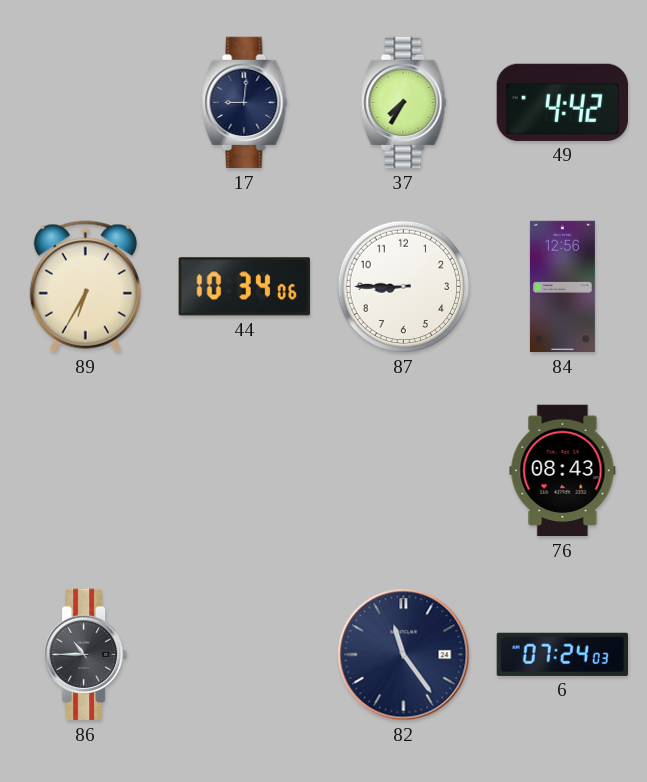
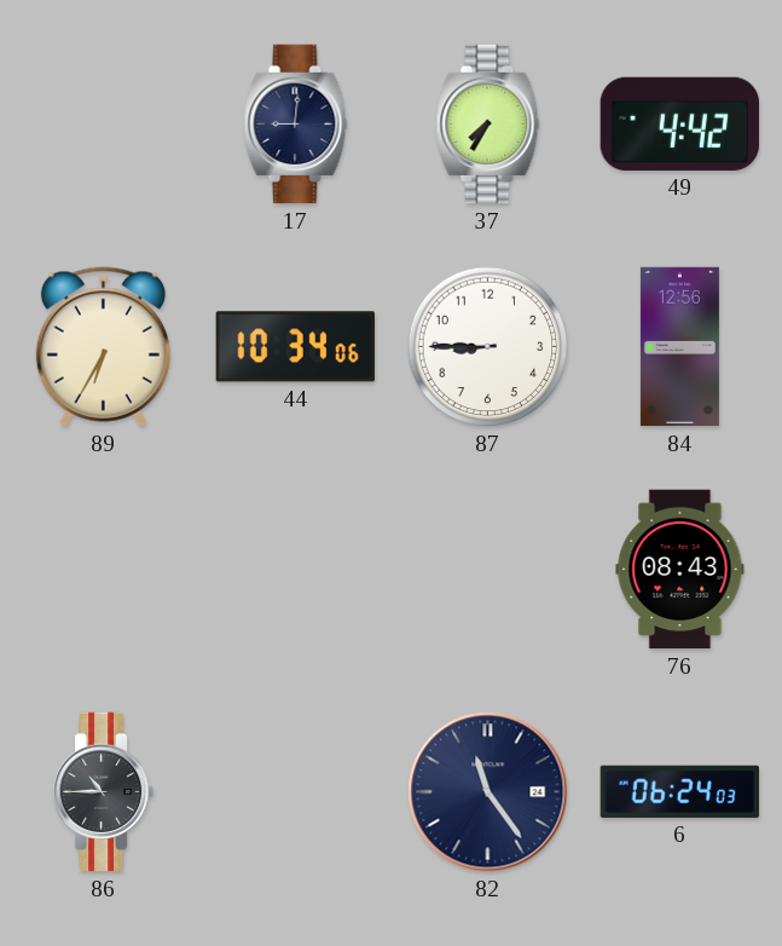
6: 07:24 -> 06:24
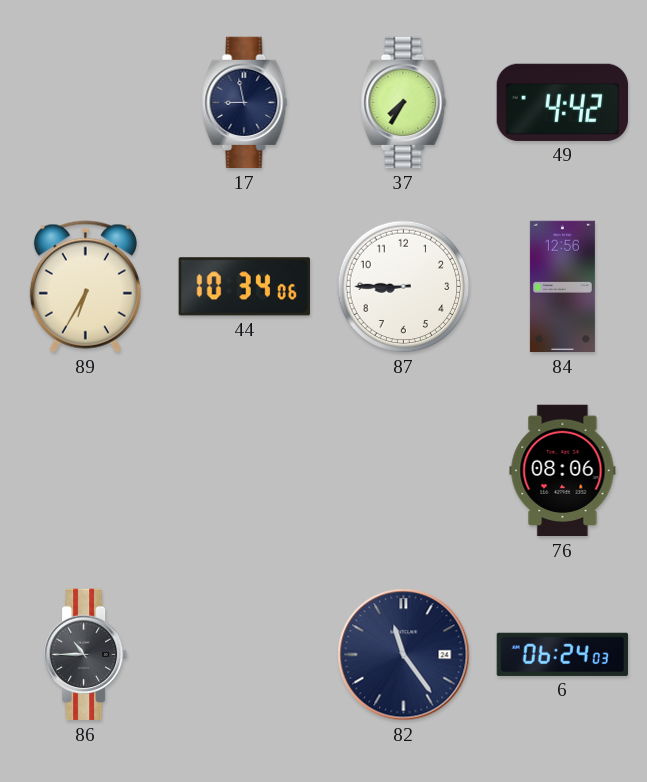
17: 9:01 -> 8:58
76: 08:43 -> 08:06
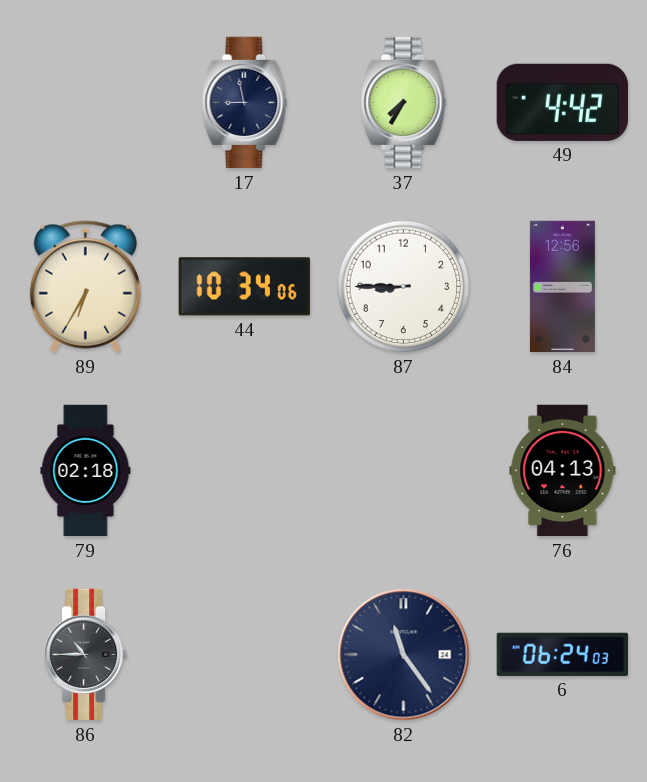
79: none -> 02:18
76: 08:06 -> 04:13
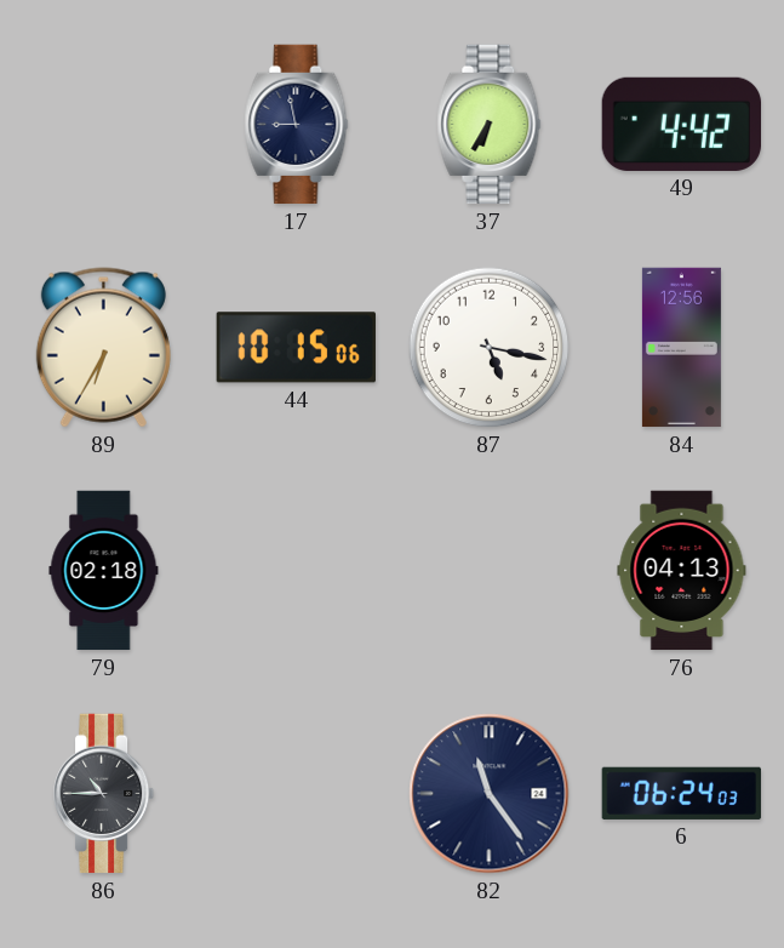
37: 7:35 -> 6:35
44: 10:34 -> 10:15
87: 8:45 -> 5:17
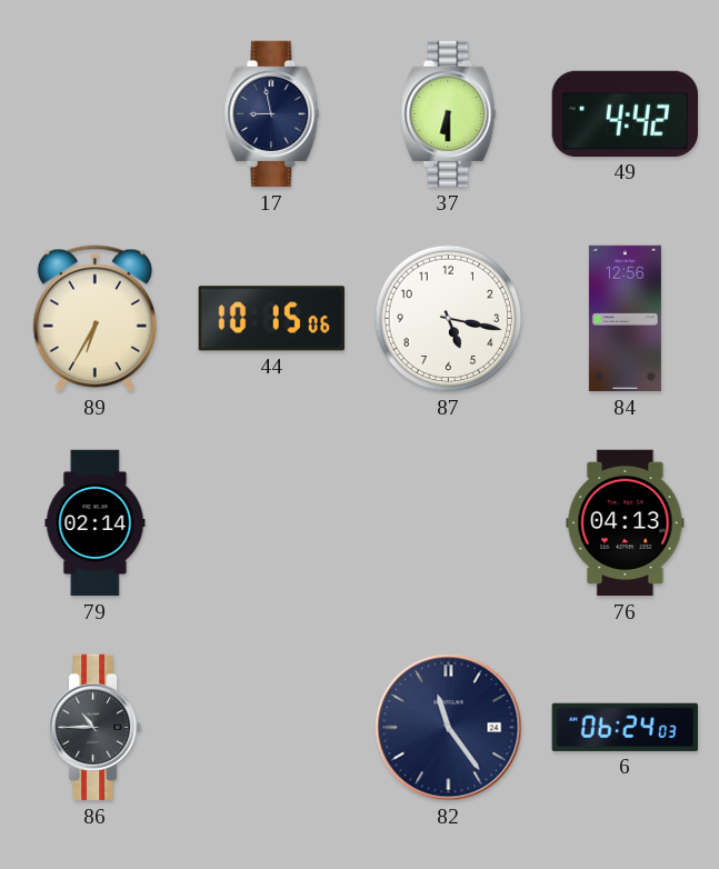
37: 6:35 -> 6:30
79: 02:18 -> 02:14
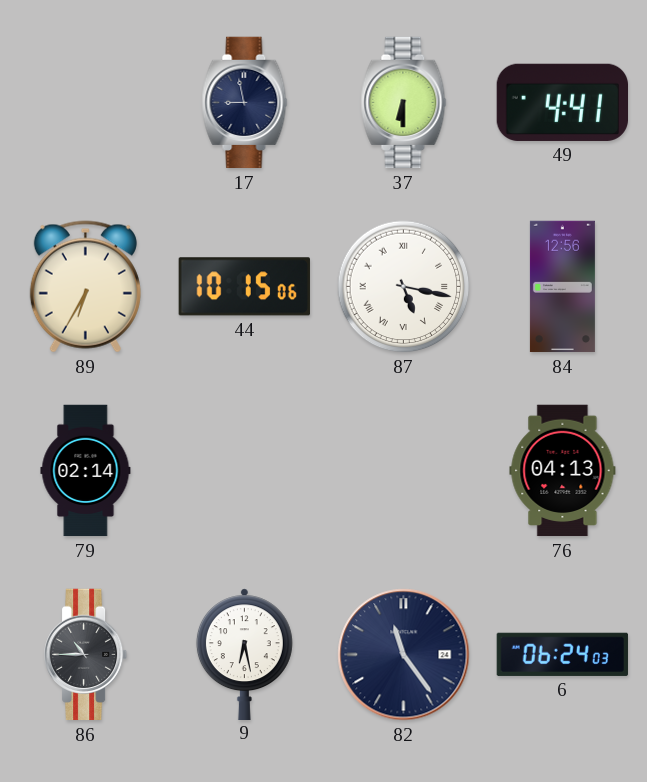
49: 4:42 -> 4:41
87 numerals: Arabic -> Roman
9: none -> 6:28
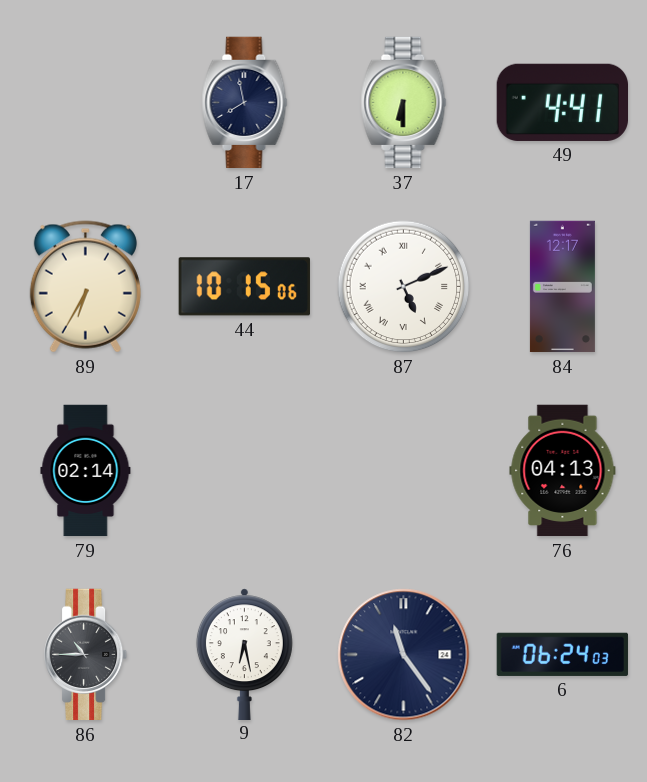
17: 8:58 -> 7:58
87: 5:17 -> 5:11
84: 12:56 -> 12:17
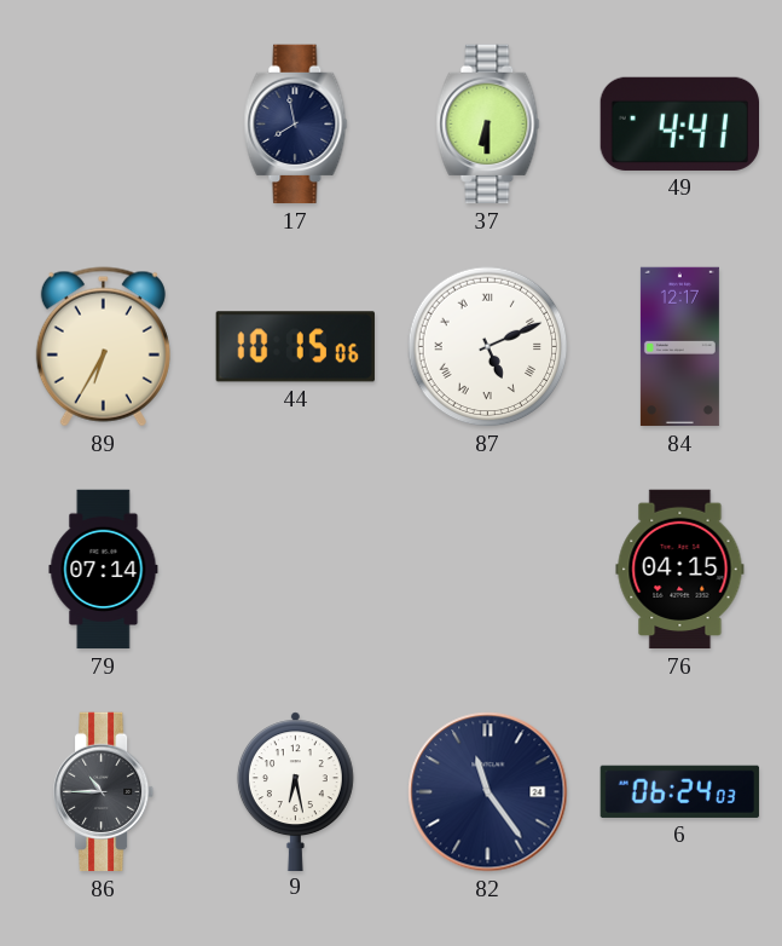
79: 02:14 -> 07:14
76: 04:13 -> 04:15
